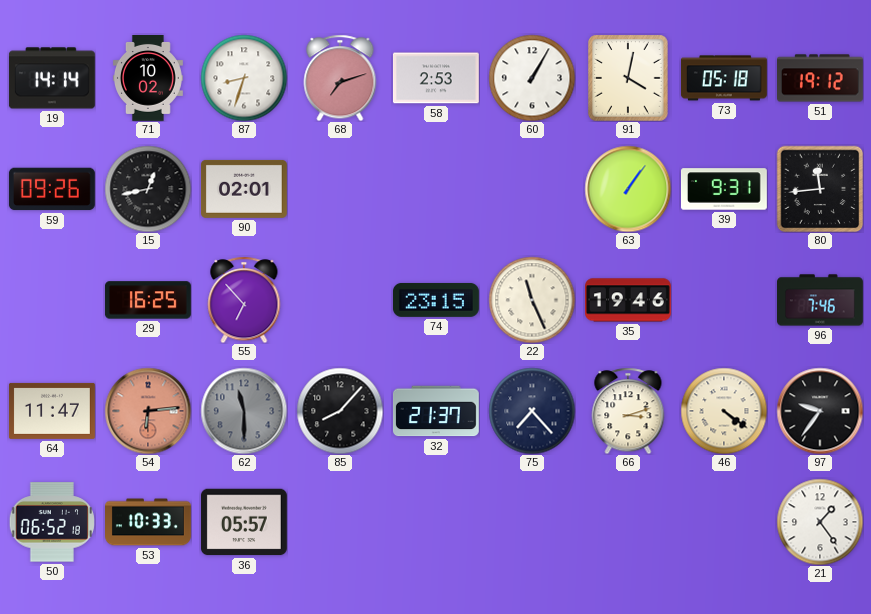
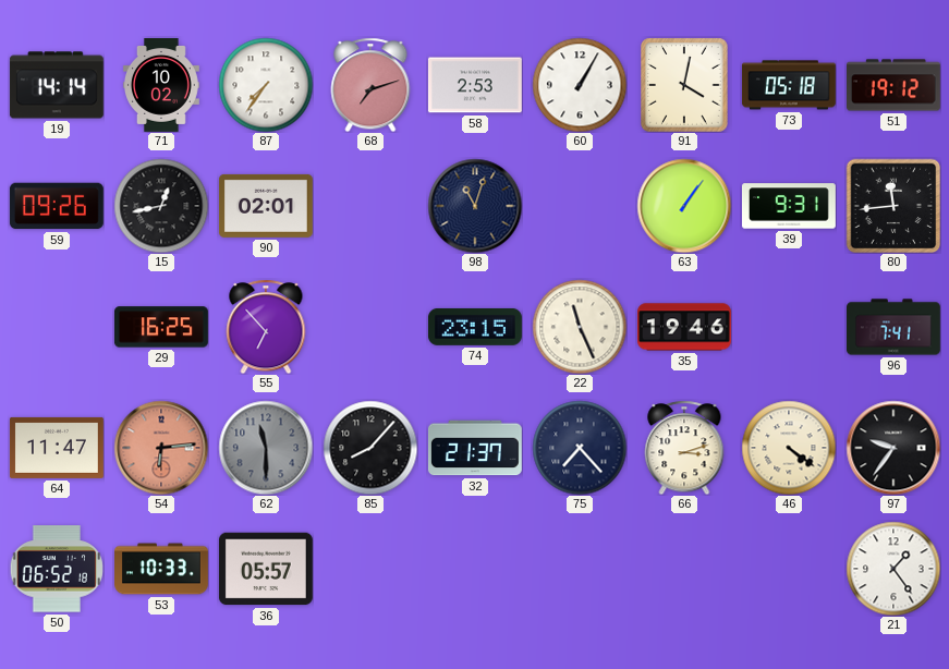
87: 8:33 -> 7:36
98: none -> 11:03
96: 7:46 -> 7:41
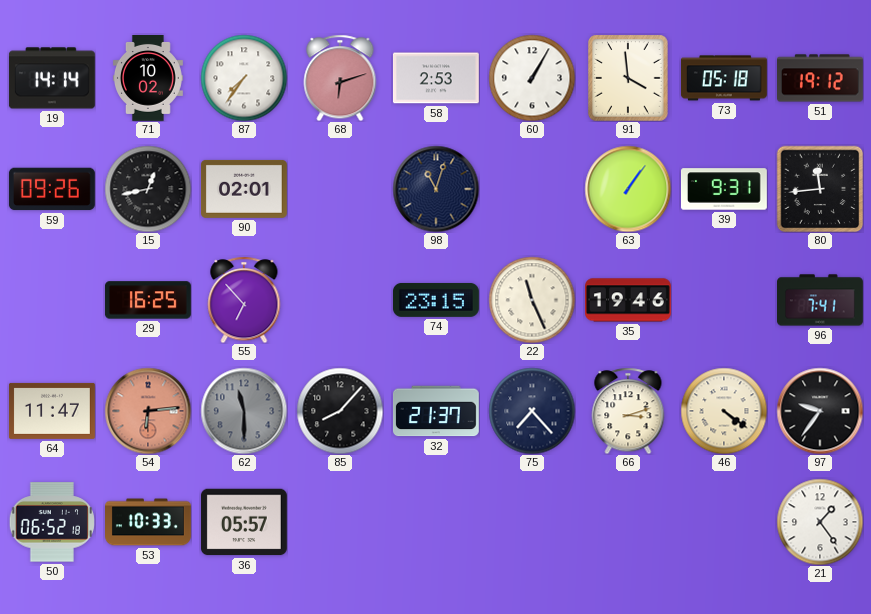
68: 7:12 -> 6:12
91: 4:02 -> 3:59
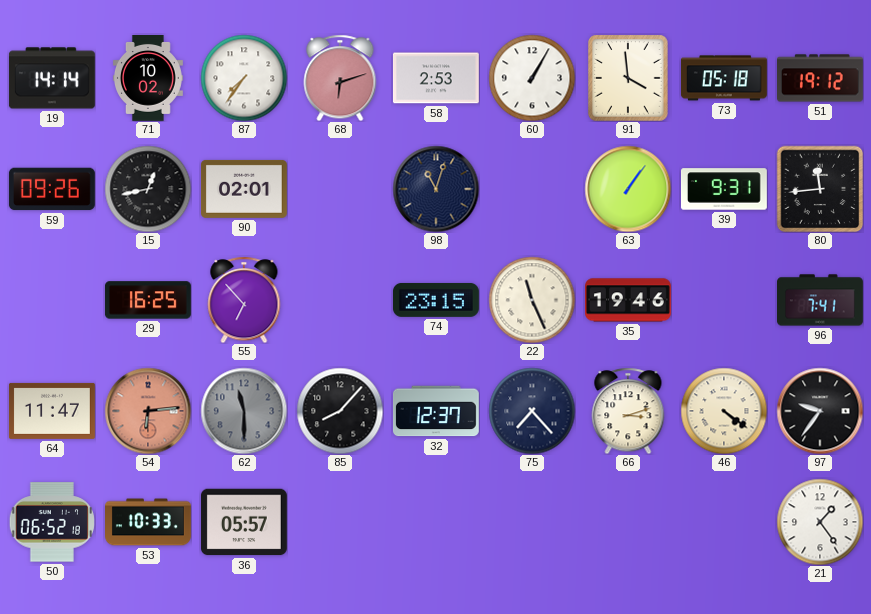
32: 21:37 -> 12:37
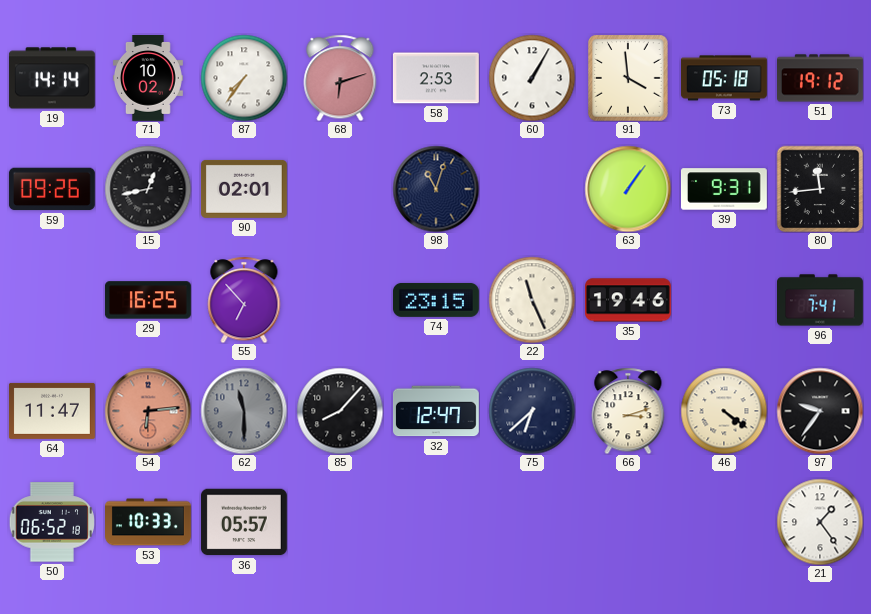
32: 12:37 -> 12:47
75: 7:23 -> 6:38
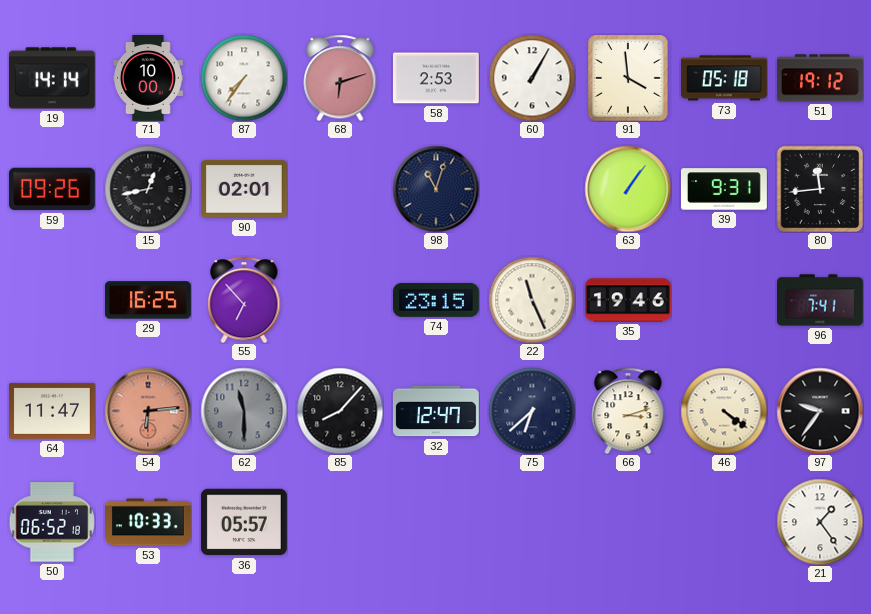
71: 10:02 -> 10:00
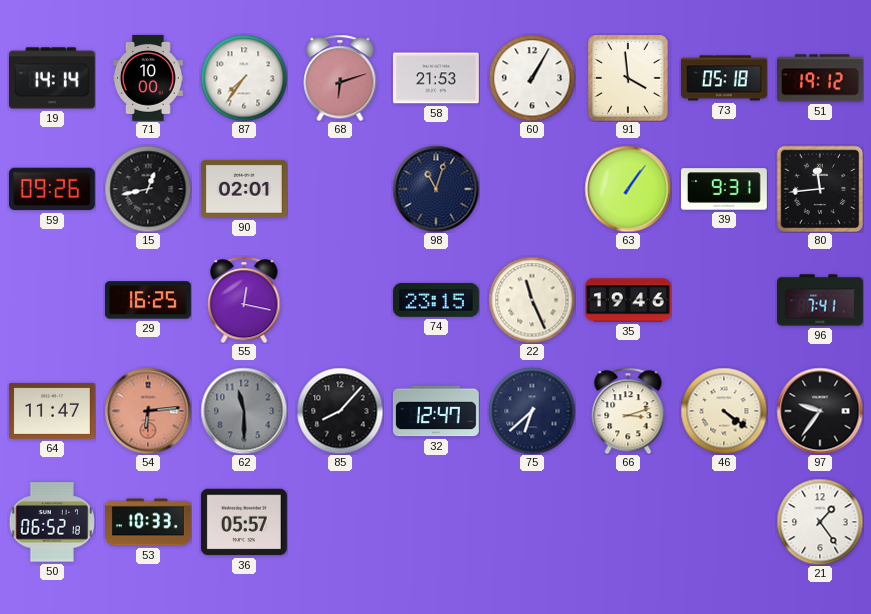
58: 2:53 -> 21:53
55: 6:53 -> 12:17
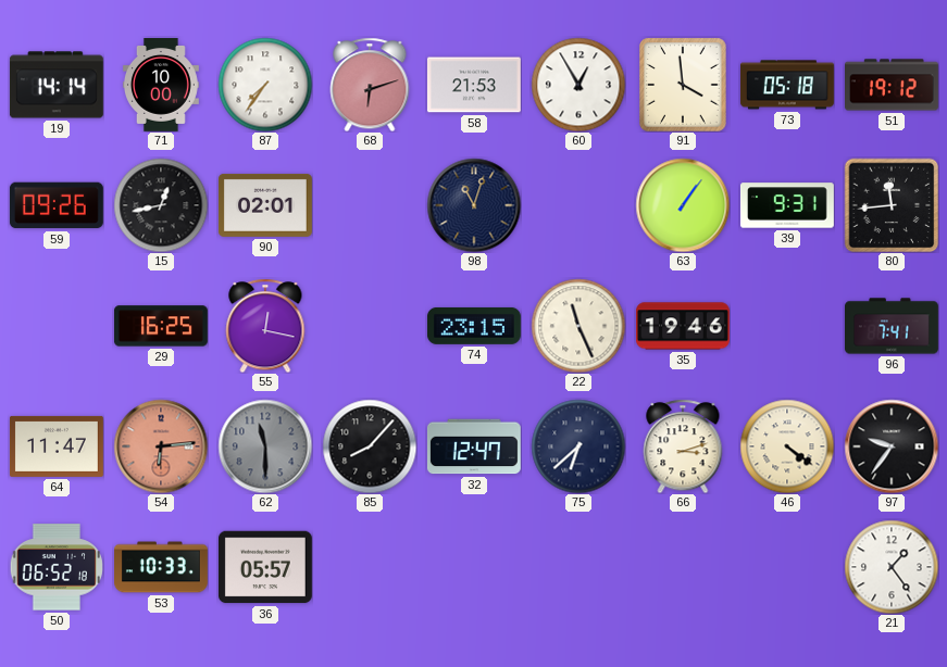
60: 1:05 -> 12:55
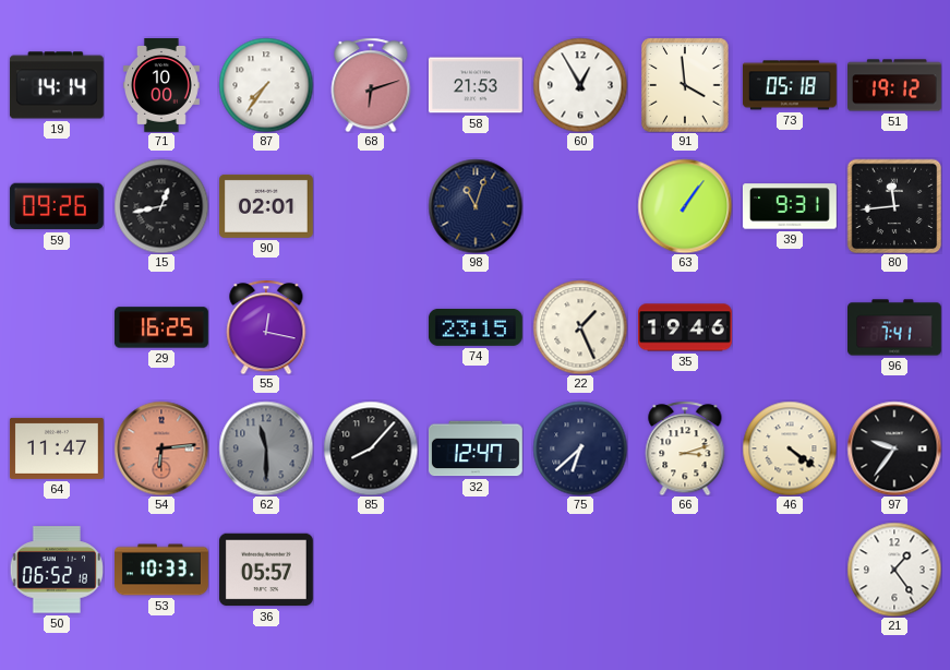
22: 11:26 -> 1:26
